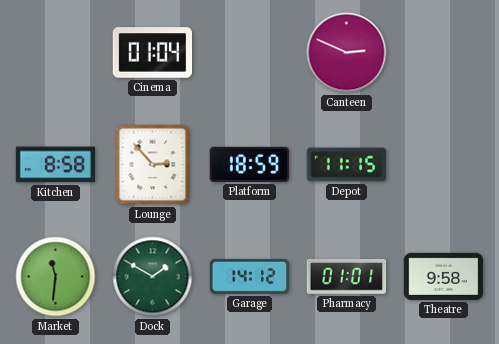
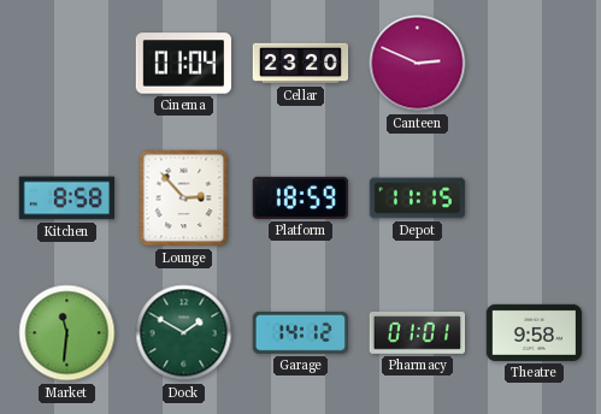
Cellar: none -> 23:20
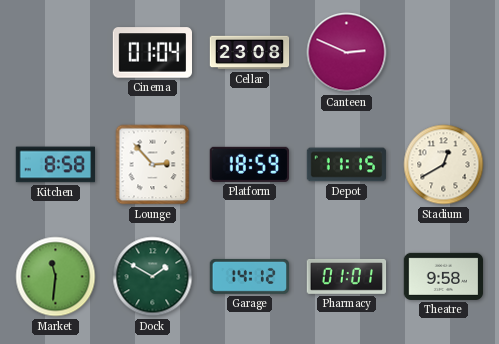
Cellar: 23:20 -> 23:08
Stadium: none -> 12:40
